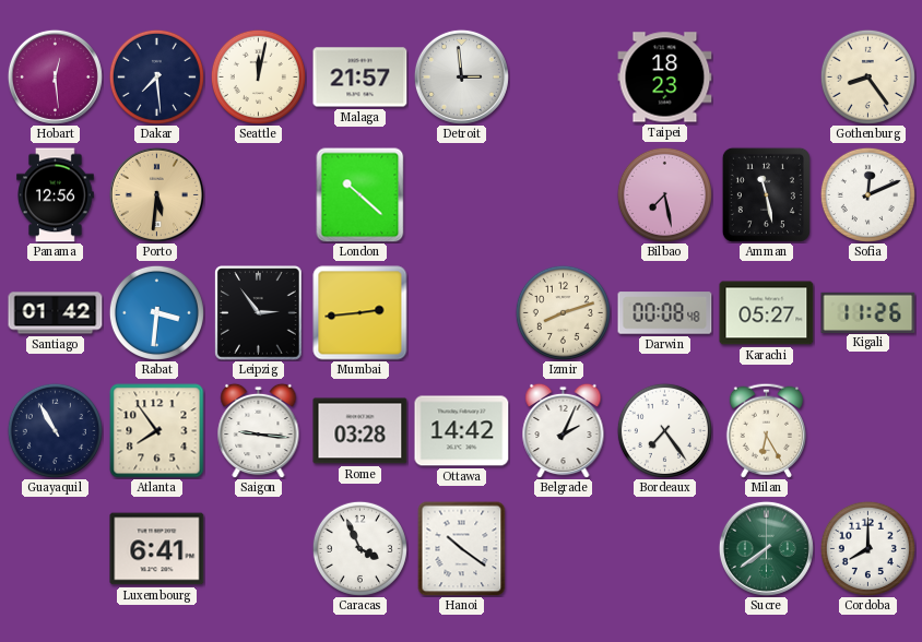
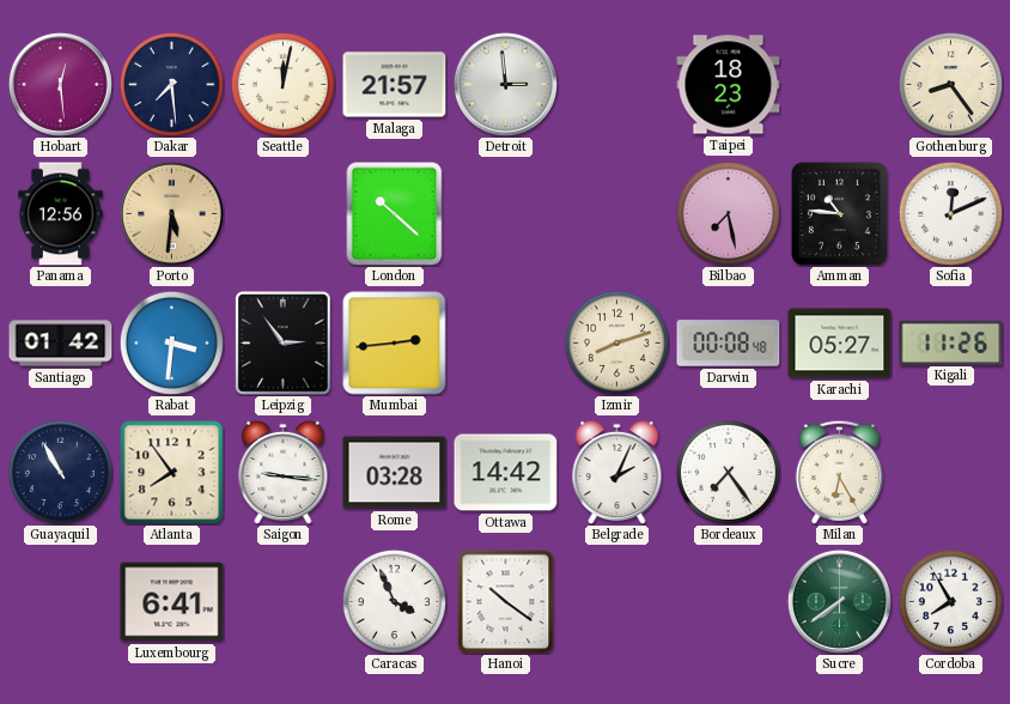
Amman: 11:28 -> 10:46
Cordoba: 8:00 -> 7:55
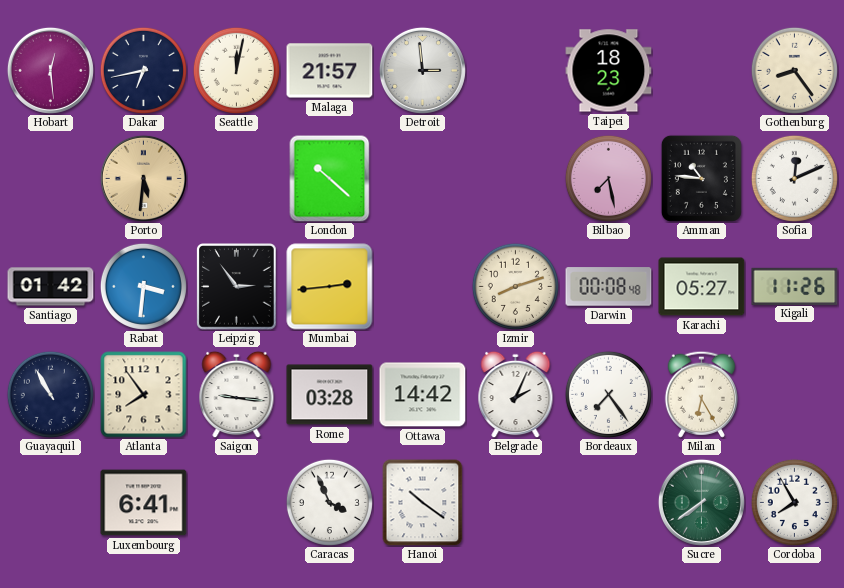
Dakar: 7:29 -> 6:43
Panama: 12:56 -> none
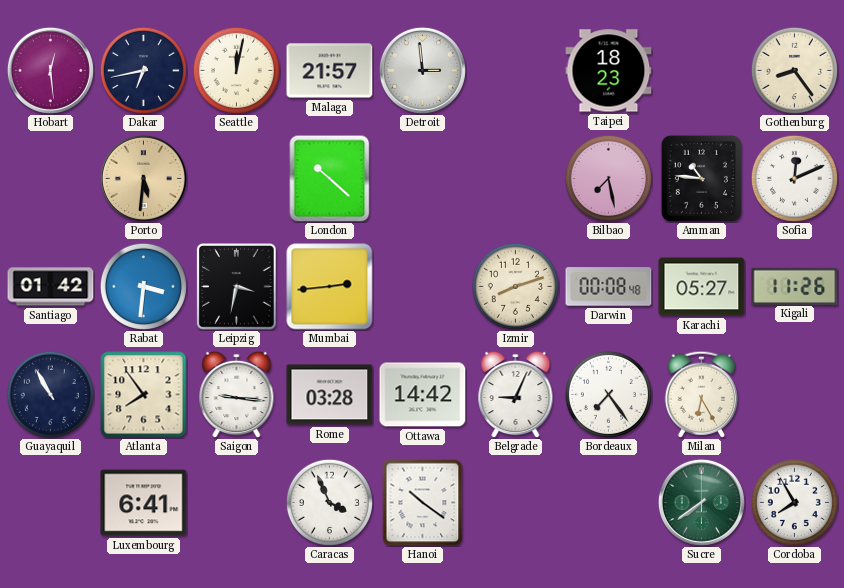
Leipzig: 2:54 -> 3:32
Belgrade: 2:04 -> 9:04
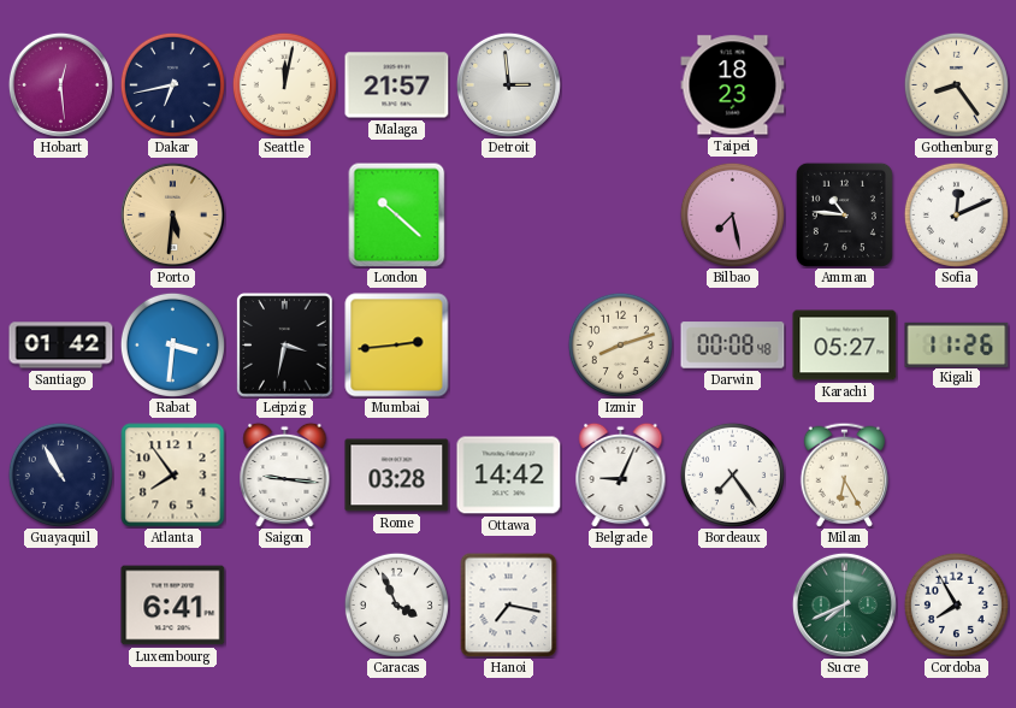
Hanoi: 10:21 -> 7:17
Sucre: 7:39 -> 7:41
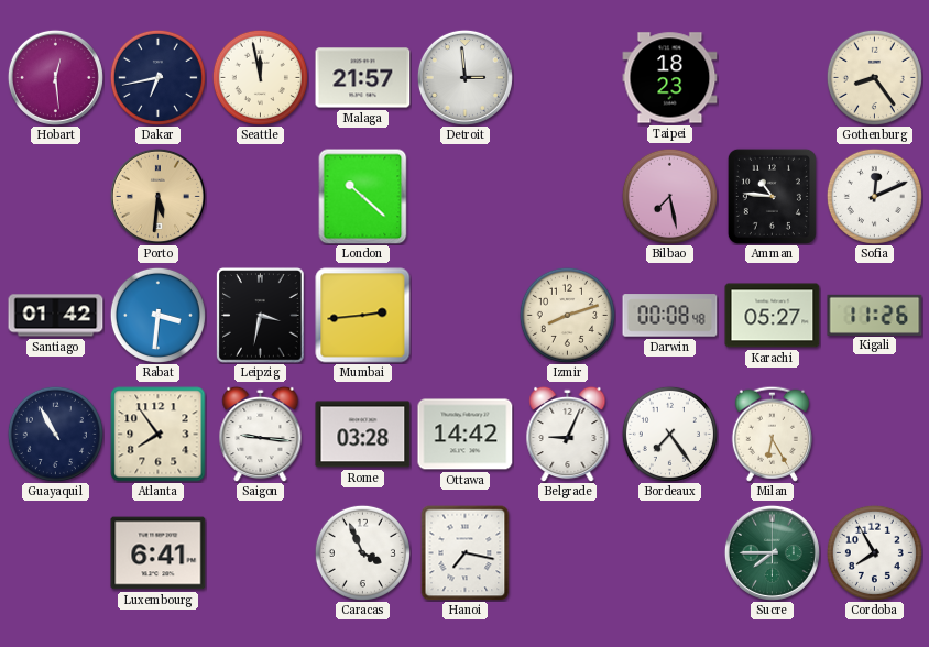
Seattle: 12:02 -> 11:58
Sucre: 7:41 -> 7:45
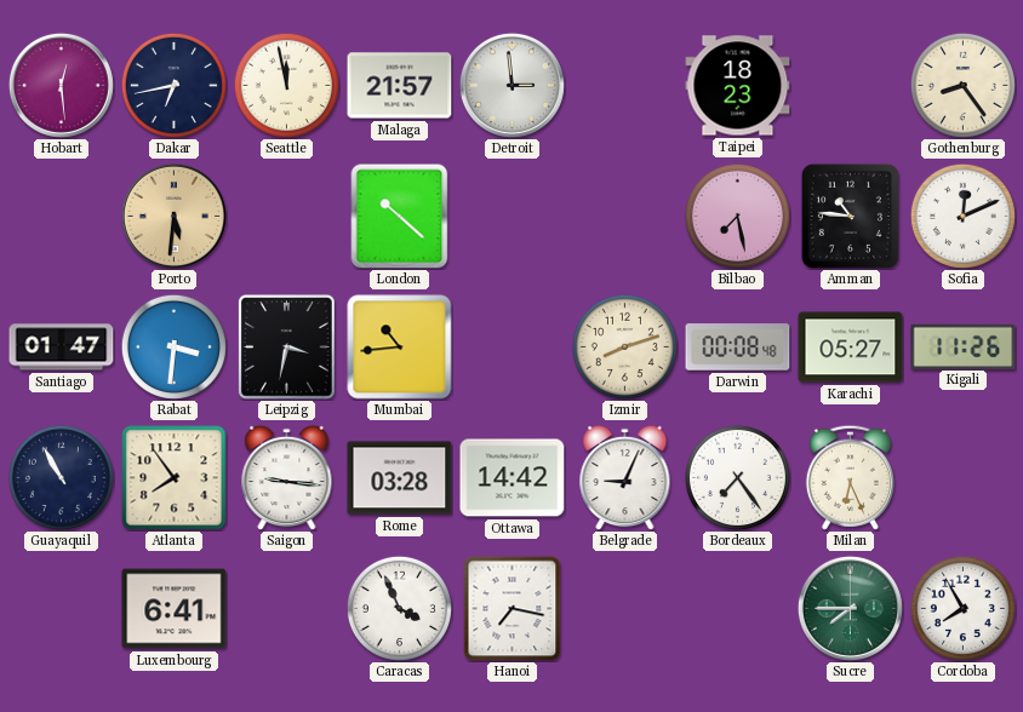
Santiago: 01:42 -> 01:47
Mumbai: 2:44 -> 10:44
Milan: 6:25 -> 6:26
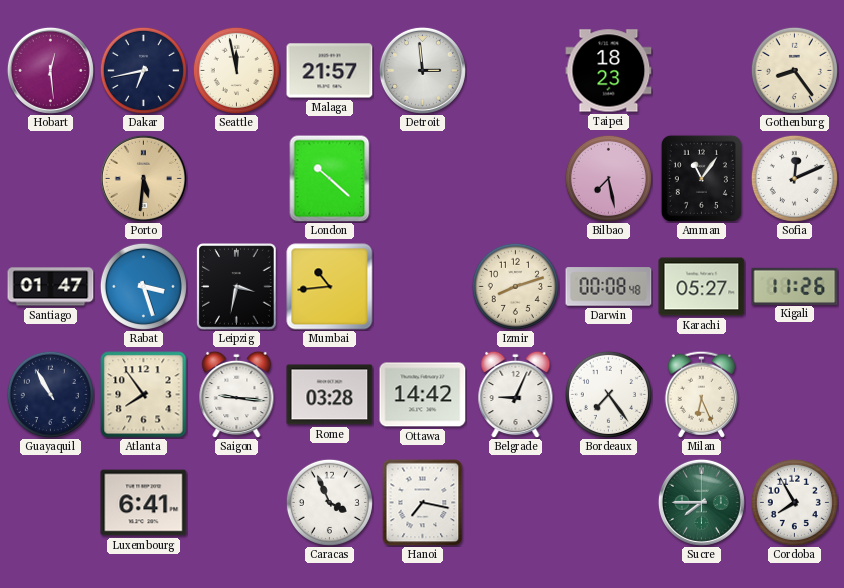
Amman: 10:46 -> 11:06
Rabat: 3:31 -> 3:27
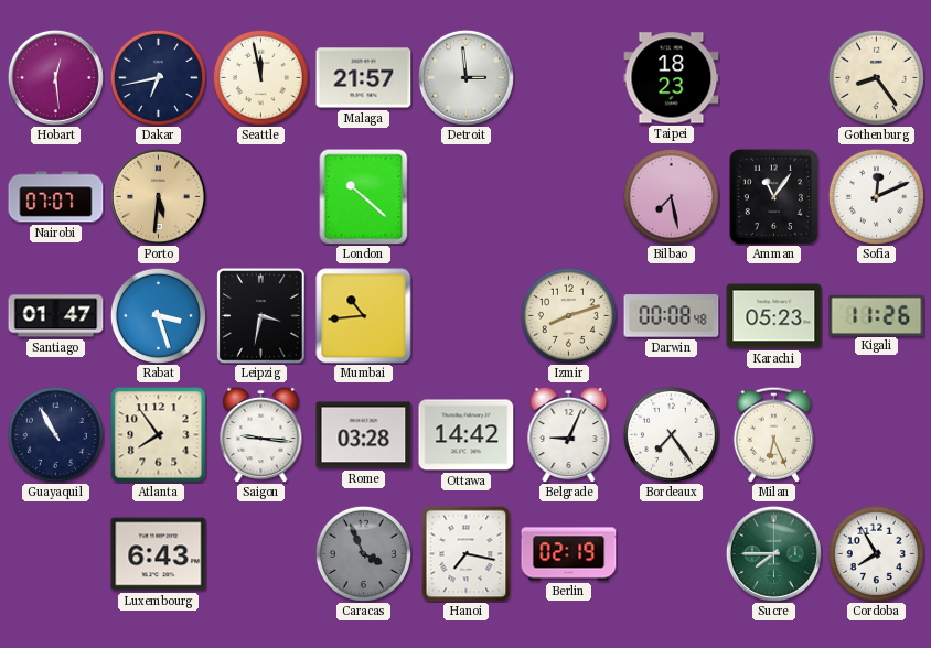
Nairobi: none -> 07:07
Karachi: 05:27 -> 05:23
Luxembourg: 6:41 -> 6:43
Caracas dial: white -> grey
Berlin: none -> 02:19
